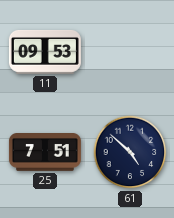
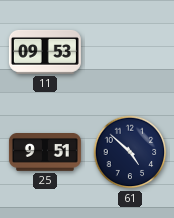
25: 7:51 -> 9:51
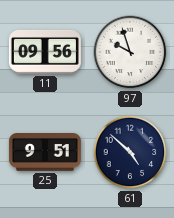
11: 09:53 -> 09:56
97: none -> 9:57
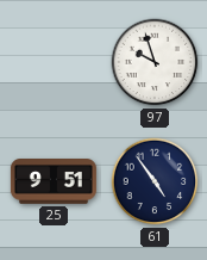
11: 09:56 -> none
61: 4:52 -> 4:54
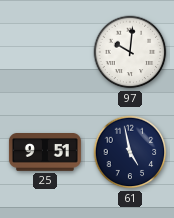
97: 9:57 -> 10:01
61: 4:54 -> 4:58
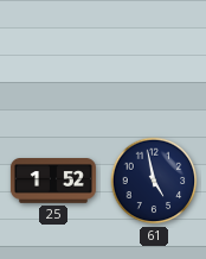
97: 10:01 -> none
25: 9:51 -> 1:52
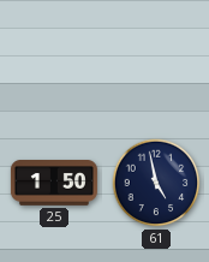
25: 1:52 -> 1:50
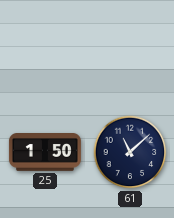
61: 4:58 -> 11:08
